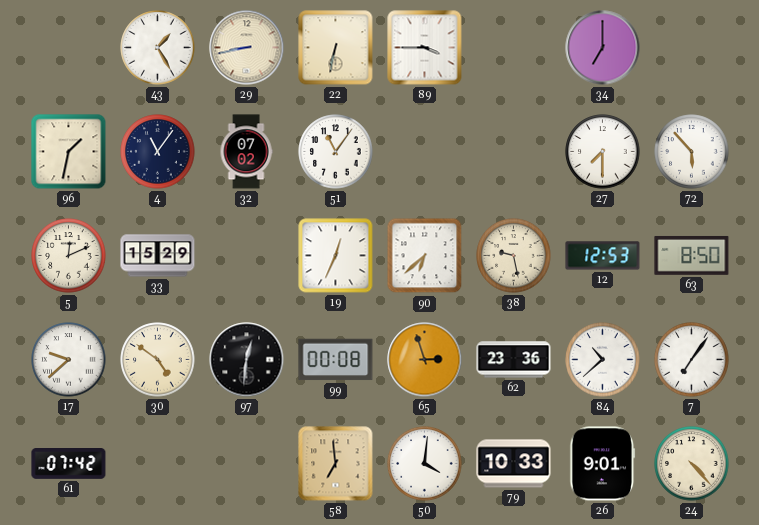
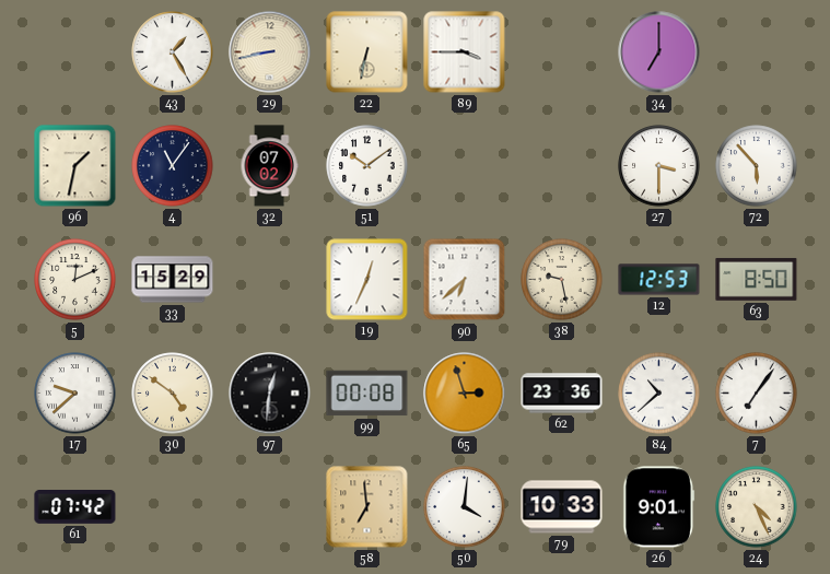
51: 11:06 -> 10:09
27: 7:30 -> 3:30
24: 4:23 -> 4:26
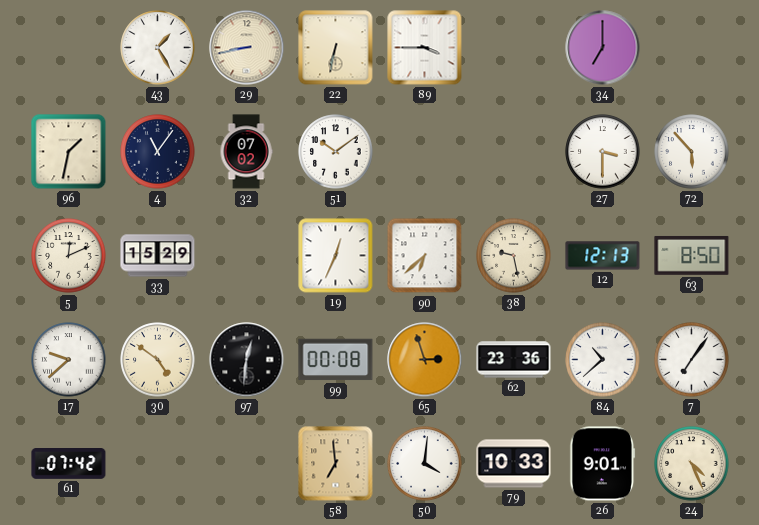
12: 12:53 -> 12:13
